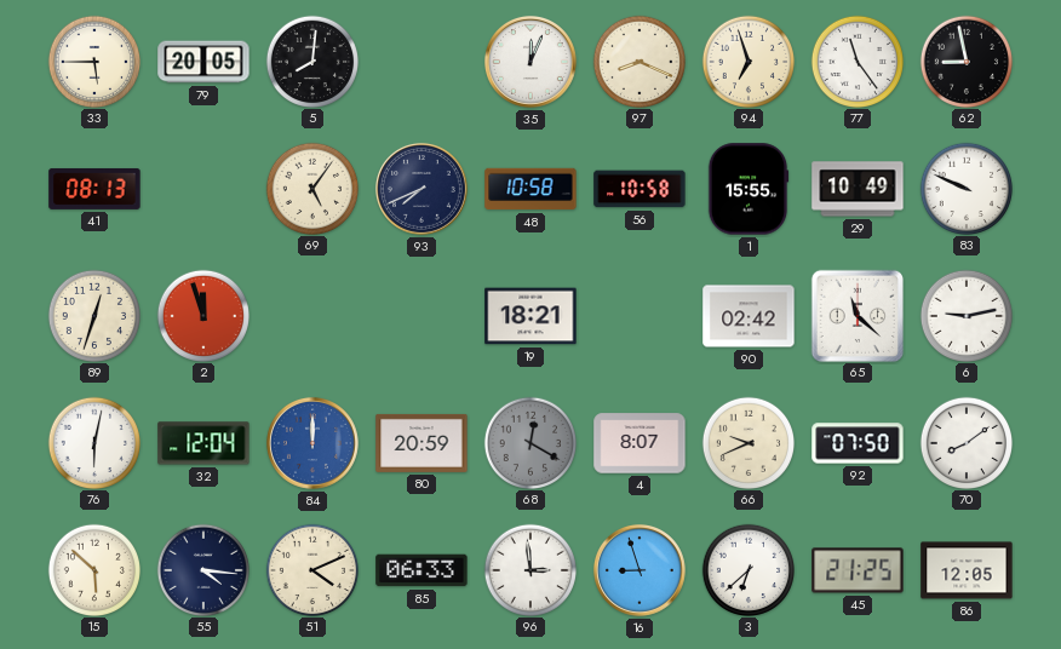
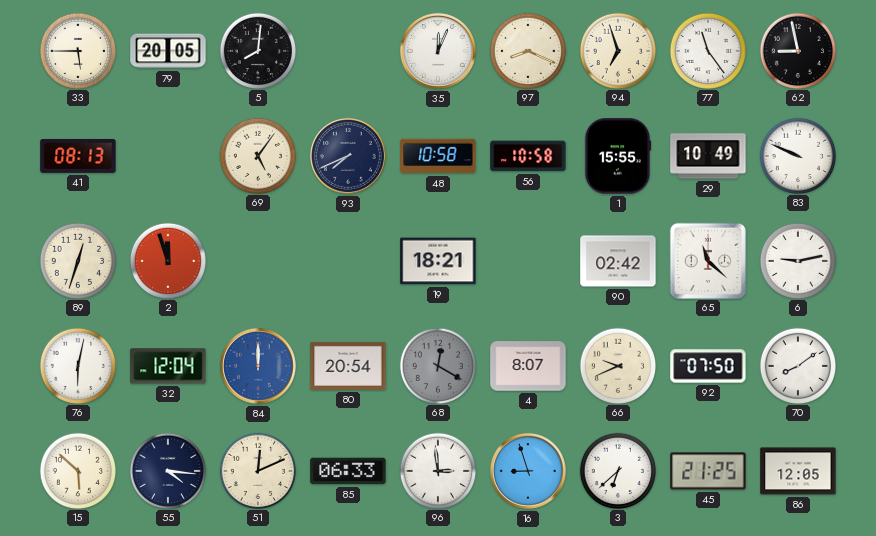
80: 20:59 -> 20:54
51: 4:11 -> 12:11
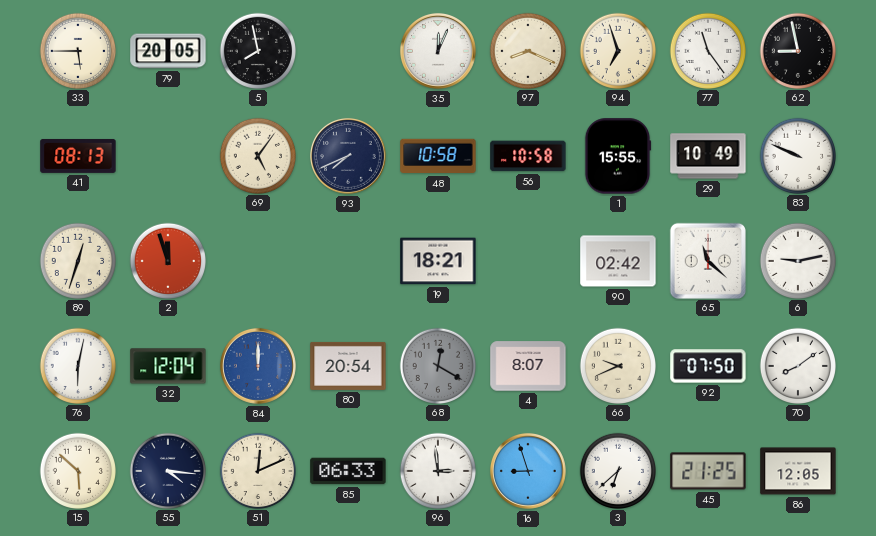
5: 8:01 -> 7:58
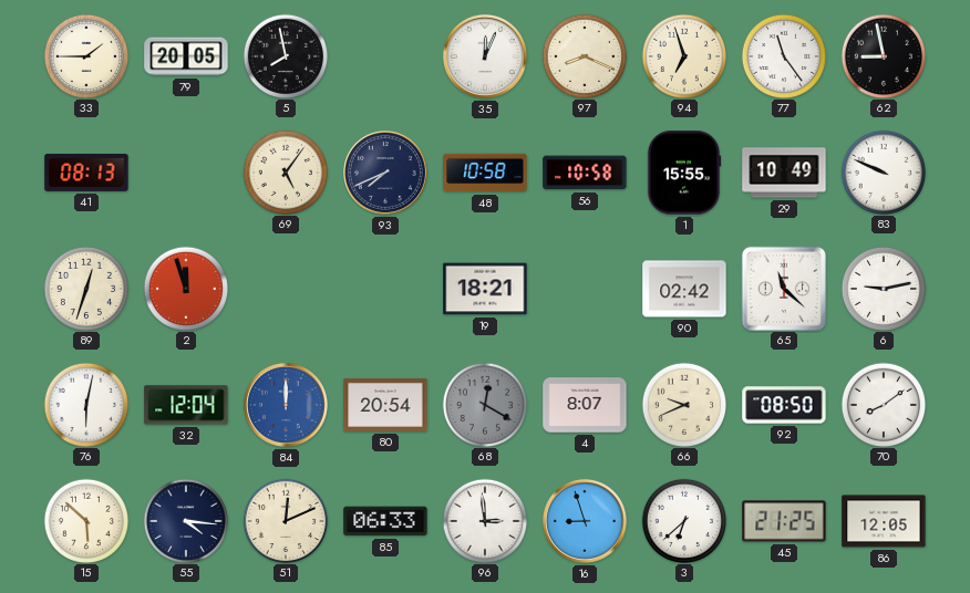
33: 5:45 -> 1:45
92: 07:50 -> 08:50
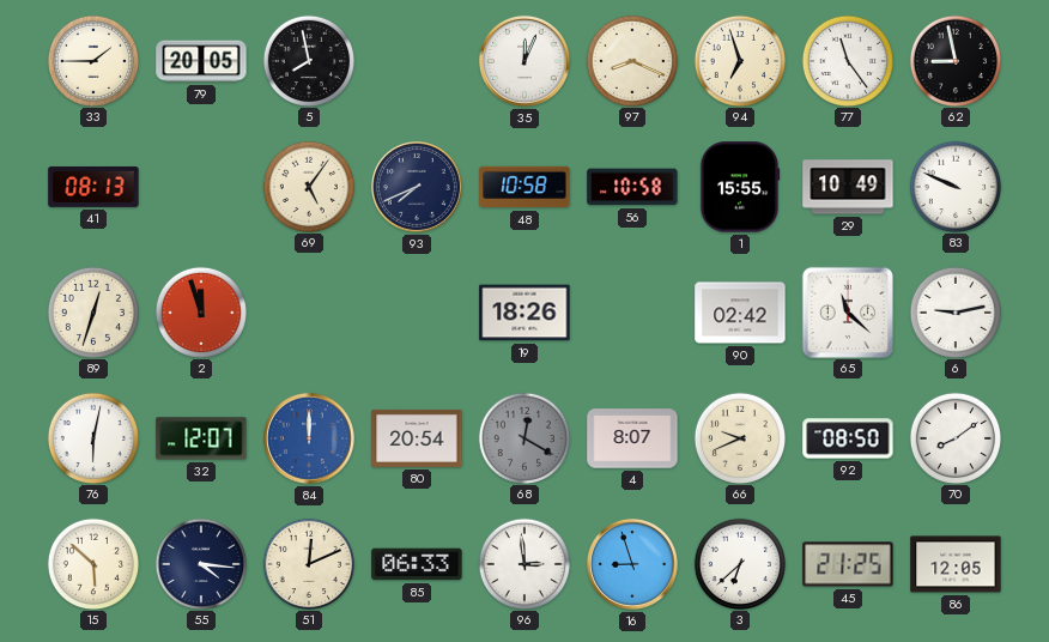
19: 18:21 -> 18:26
32: 12:04 -> 12:07
